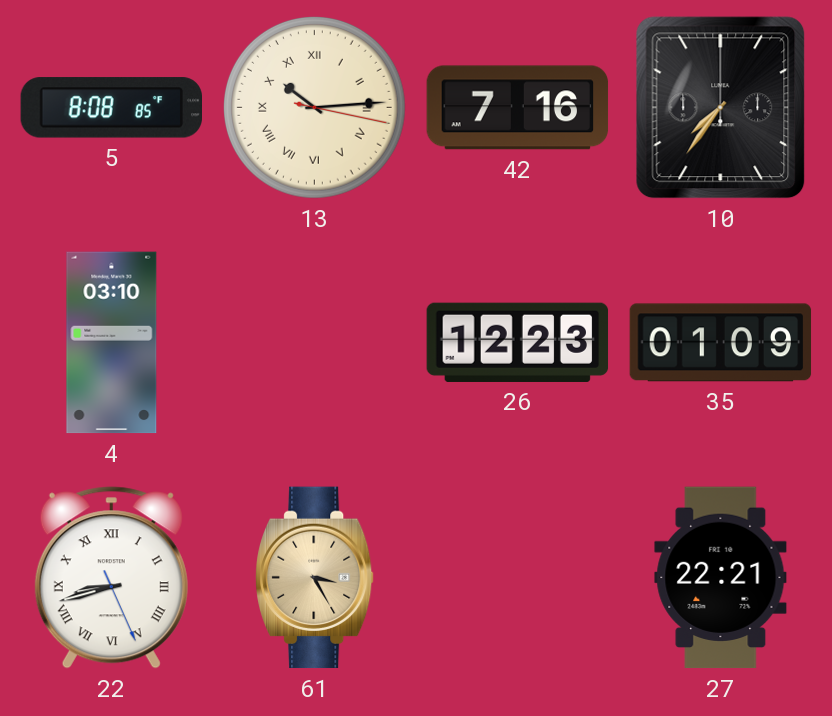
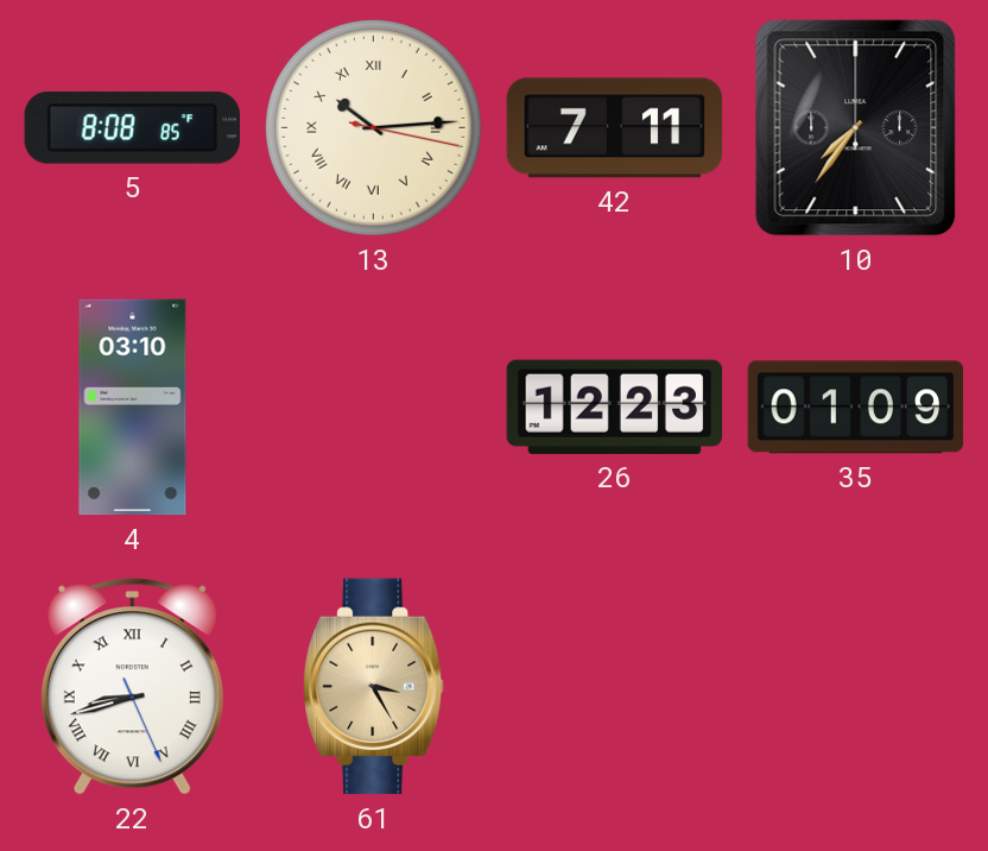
42: 7:16 -> 7:11
27: 22:21 -> none
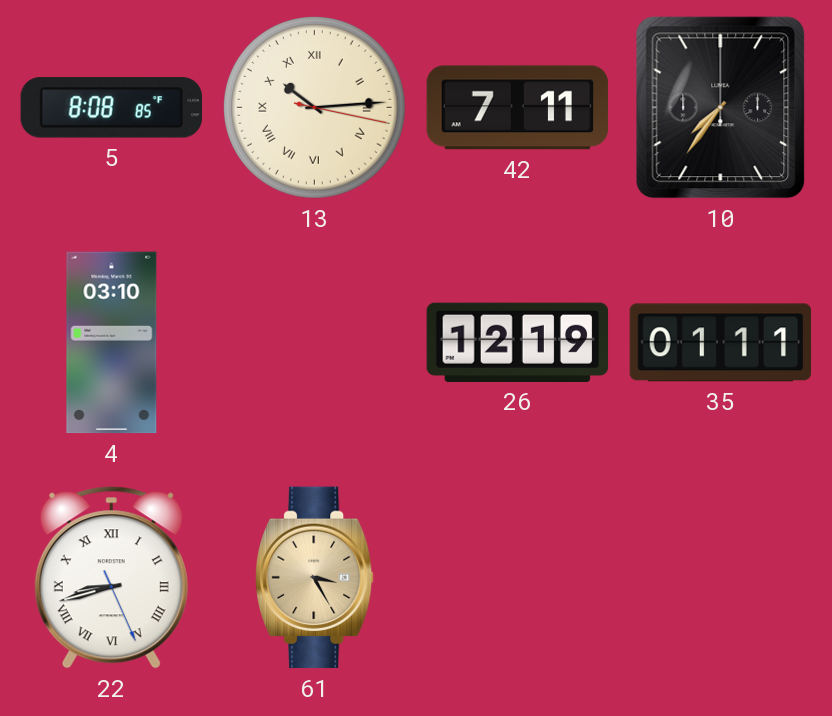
26: 12:23 -> 12:19
35: 01:09 -> 01:11
